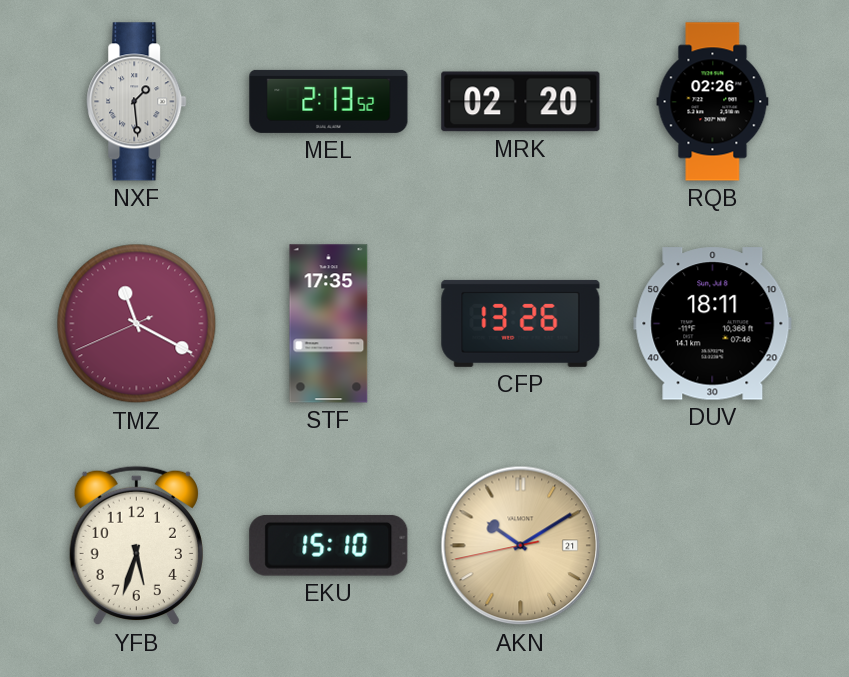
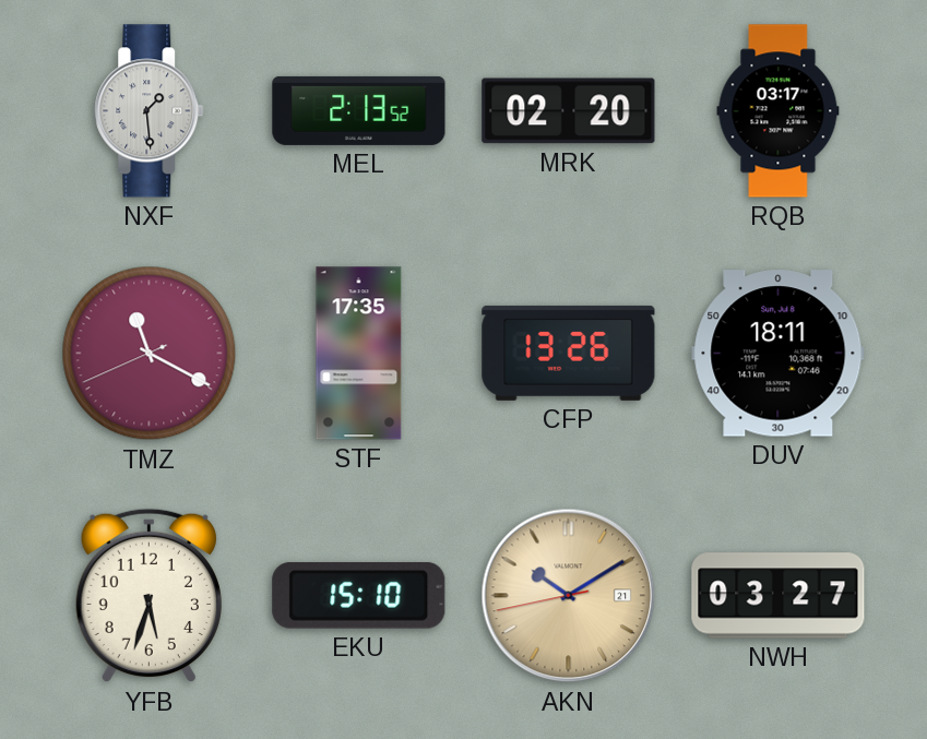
RQB: 02:26 -> 03:17
NWH: none -> 03:27
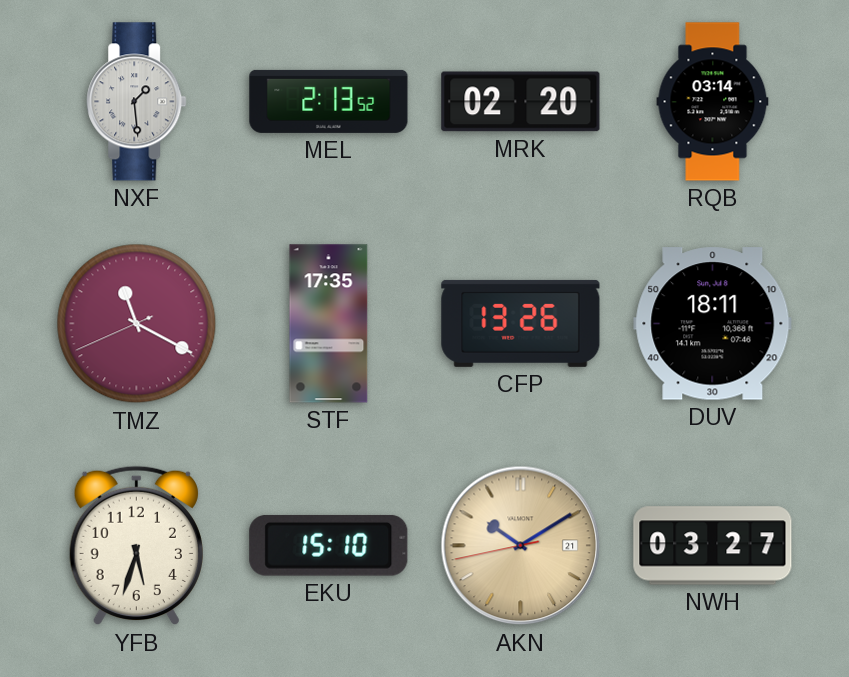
RQB: 03:17 -> 03:14
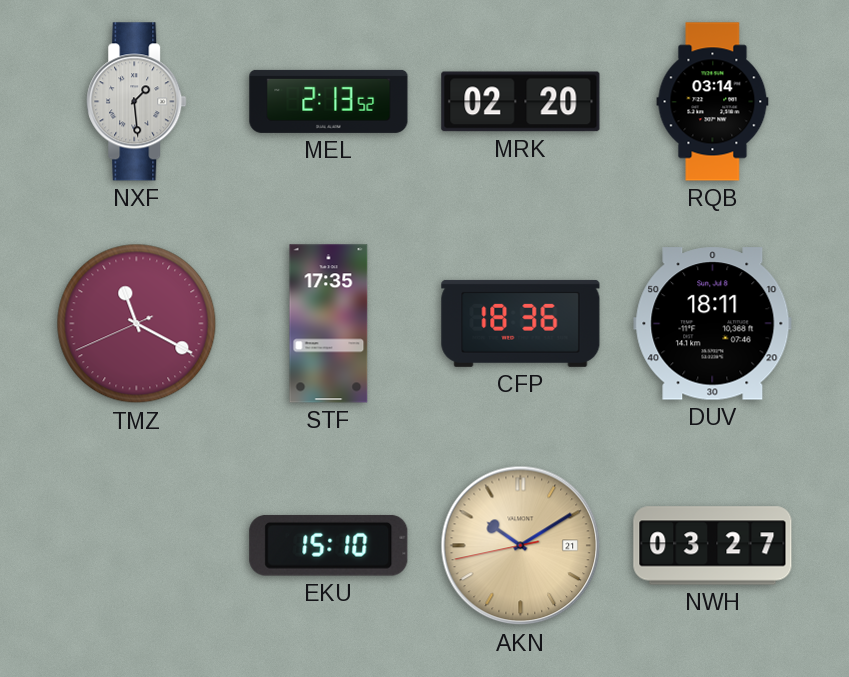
CFP: 13:26 -> 18:36
YFB: 5:33 -> none
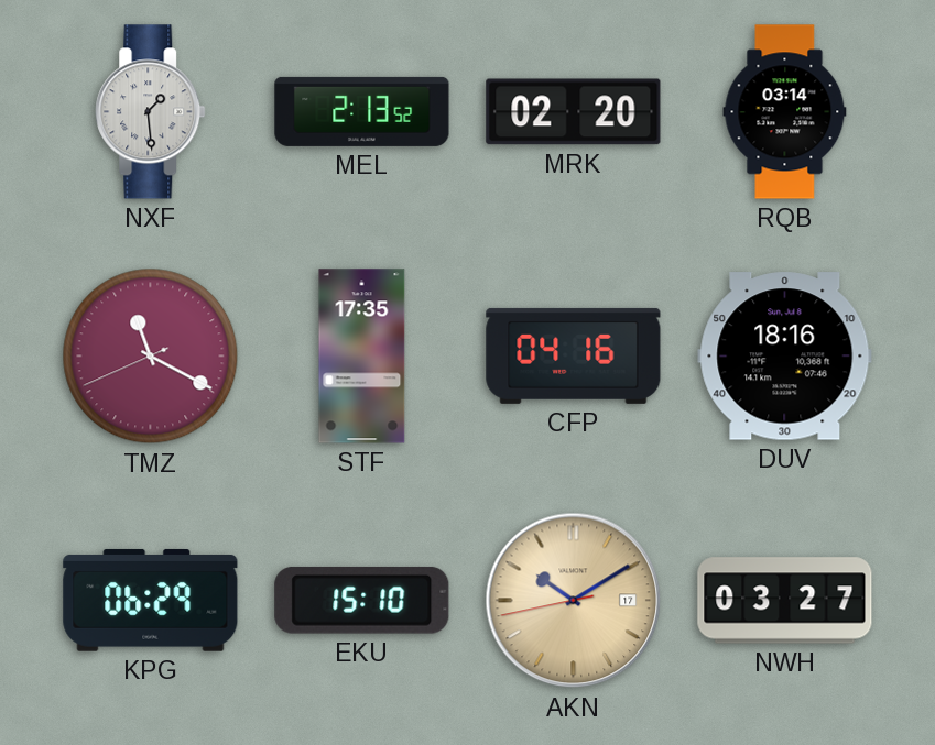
CFP: 18:36 -> 04:16
DUV: 18:11 -> 18:16
KPG: none -> 06:29
AKN date: 21 -> 17
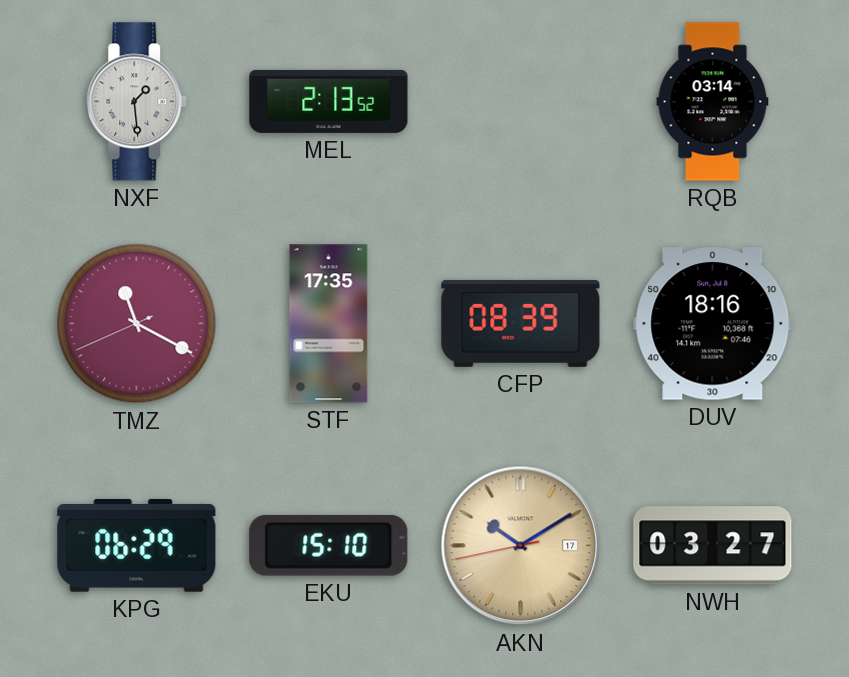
MRK: 02:20 -> none
CFP: 04:16 -> 08:39
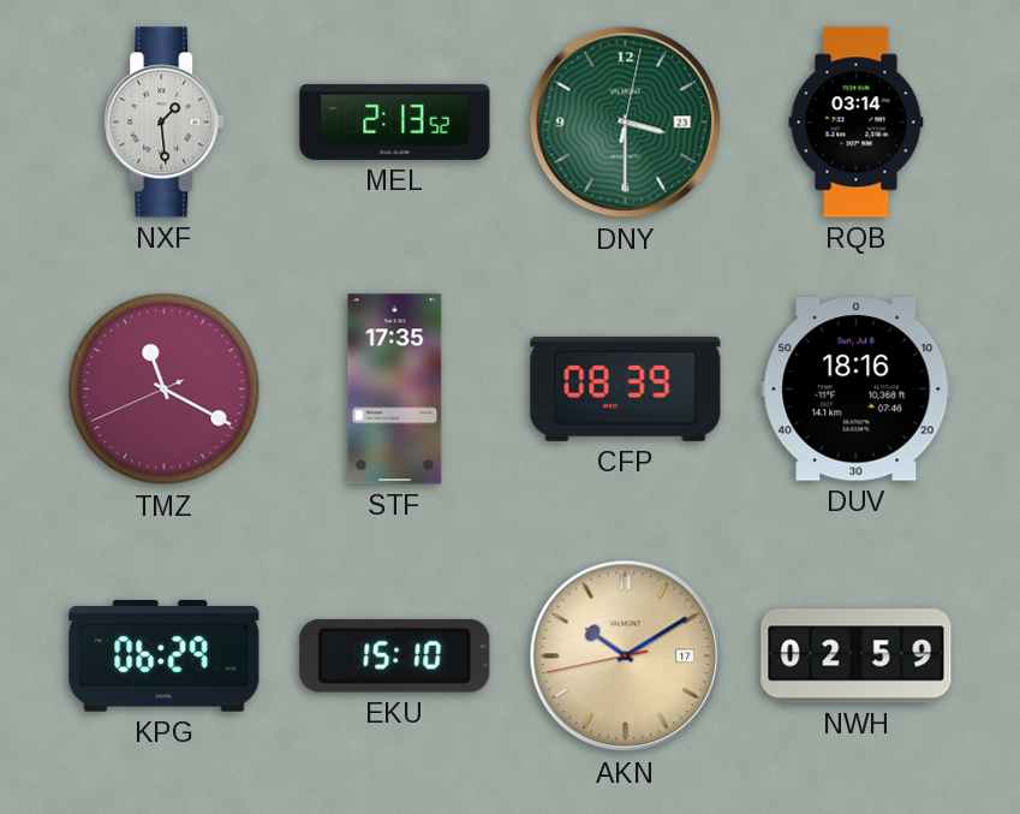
DNY: none -> 3:30
NWH: 03:27 -> 02:59
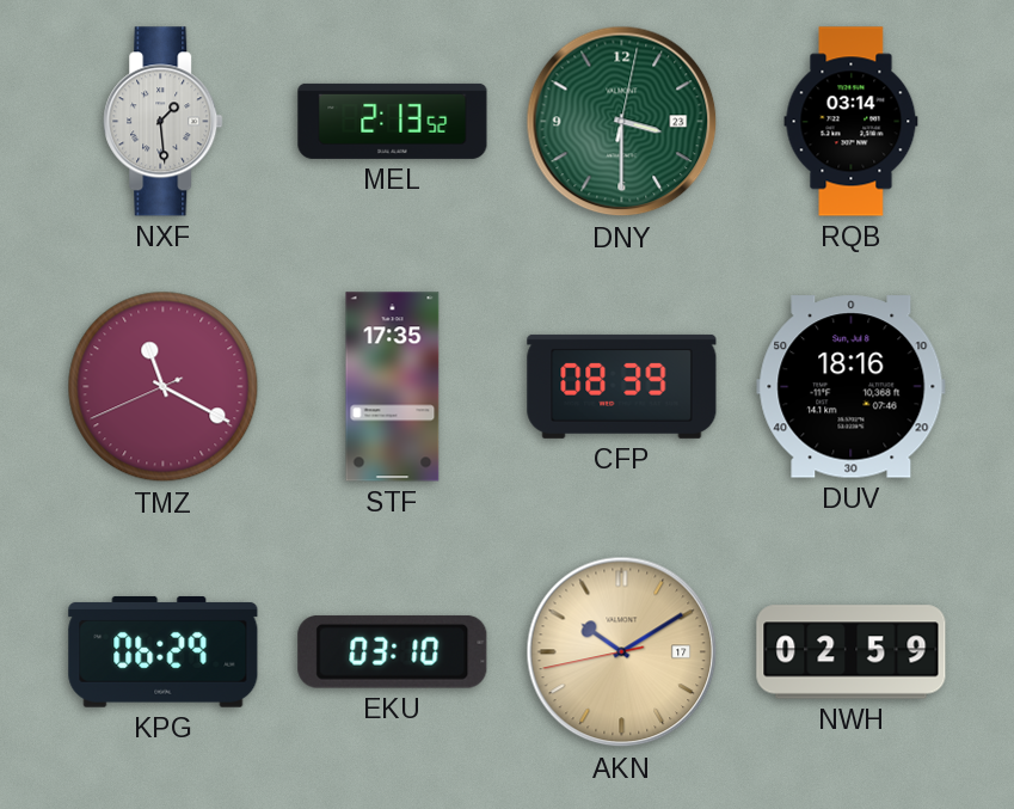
EKU: 15:10 -> 03:10
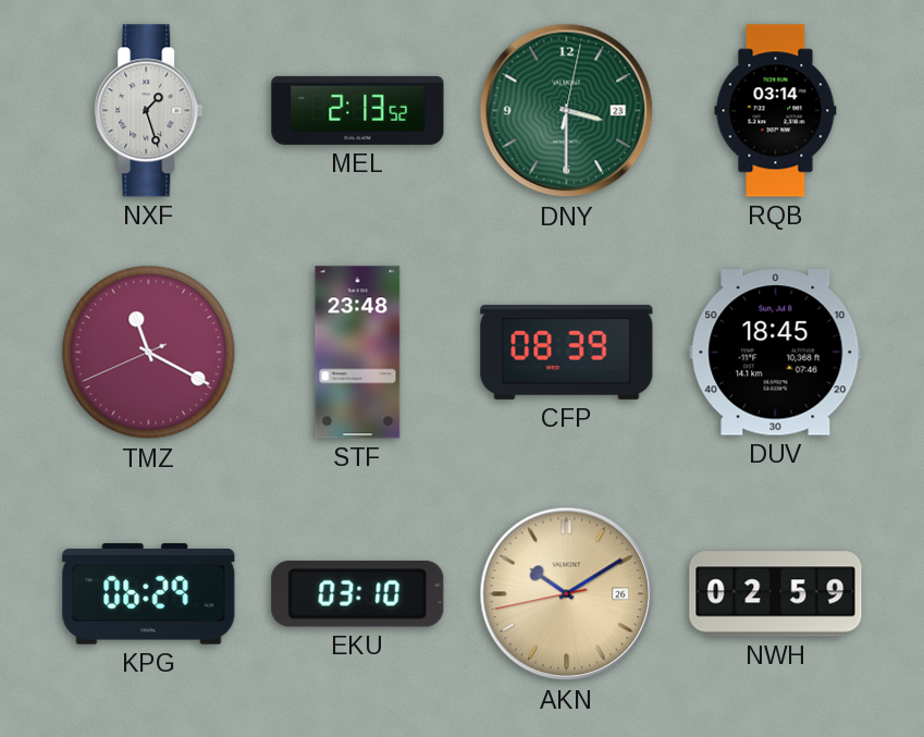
NXF: 1:29 -> 1:27
STF: 17:35 -> 23:48
DUV: 18:16 -> 18:45
AKN date: 17 -> 26
